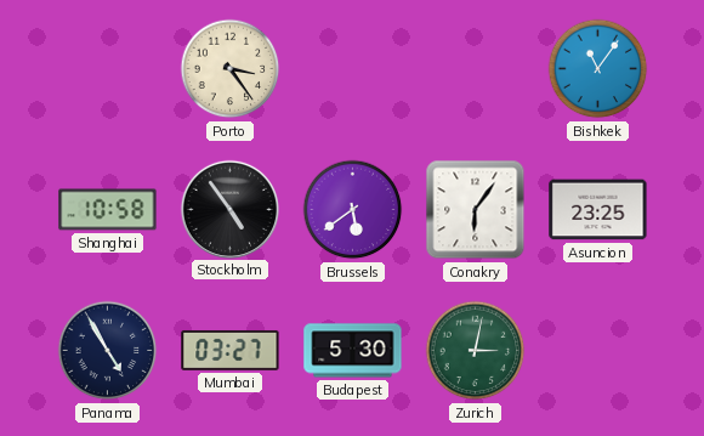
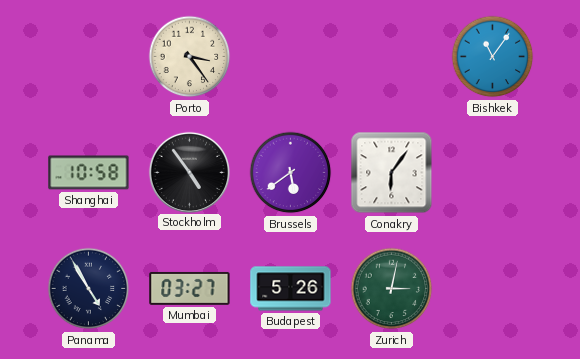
Asuncion: 23:25 -> none
Budapest: 5:30 -> 5:26
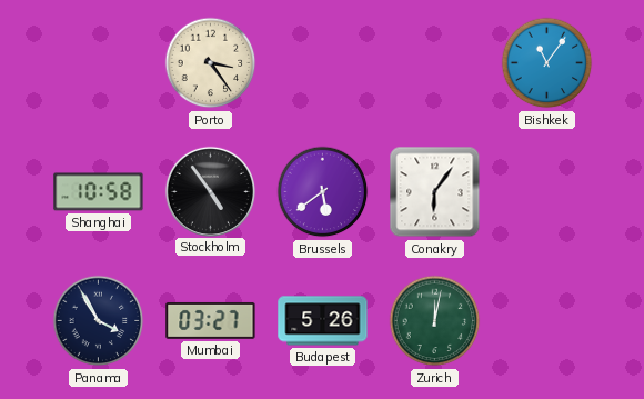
Panama: 4:55 -> 3:55
Zurich: 3:02 -> 12:02
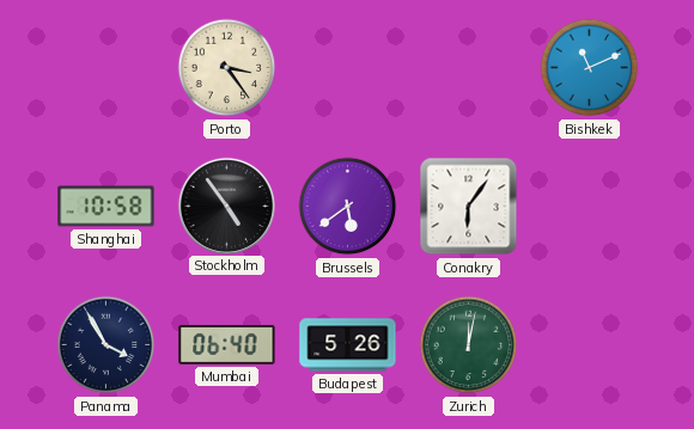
Bishkek: 11:06 -> 11:11
Mumbai: 03:27 -> 06:40
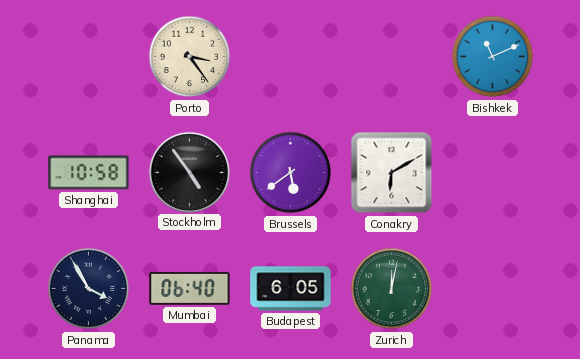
Conakry: 6:06 -> 6:10
Budapest: 5:26 -> 6:05
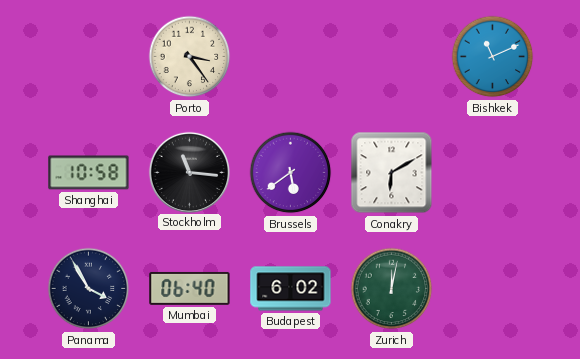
Stockholm: 4:54 -> 11:16
Budapest: 6:05 -> 6:02
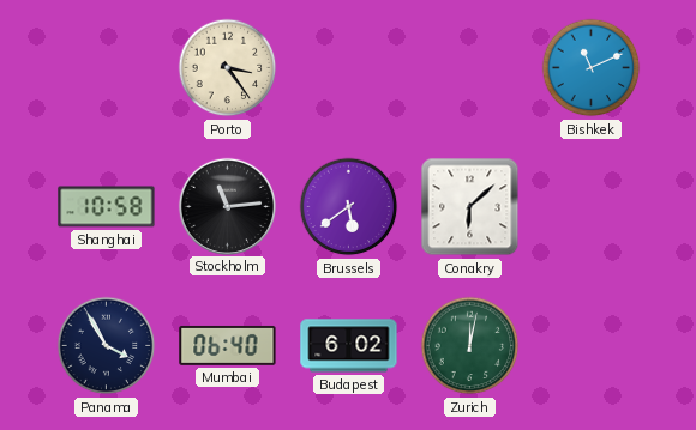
Stockholm: 11:16 -> 11:14
Conakry: 6:10 -> 6:08
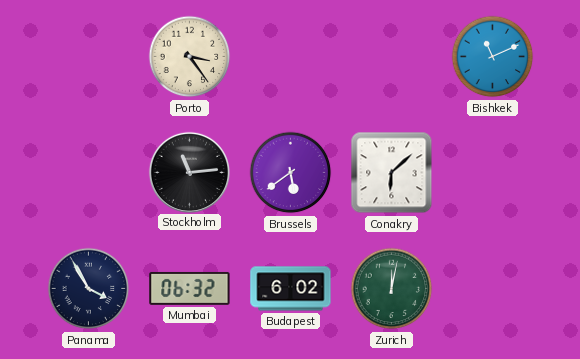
Shanghai: 10:58 -> none
Mumbai: 06:40 -> 06:32
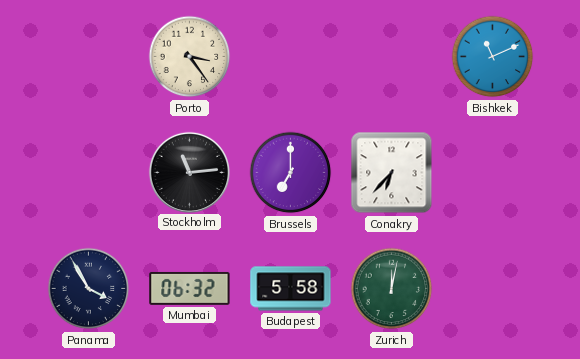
Brussels: 5:39 -> 7:00
Conakry: 6:08 -> 6:37
Budapest: 6:02 -> 5:58
